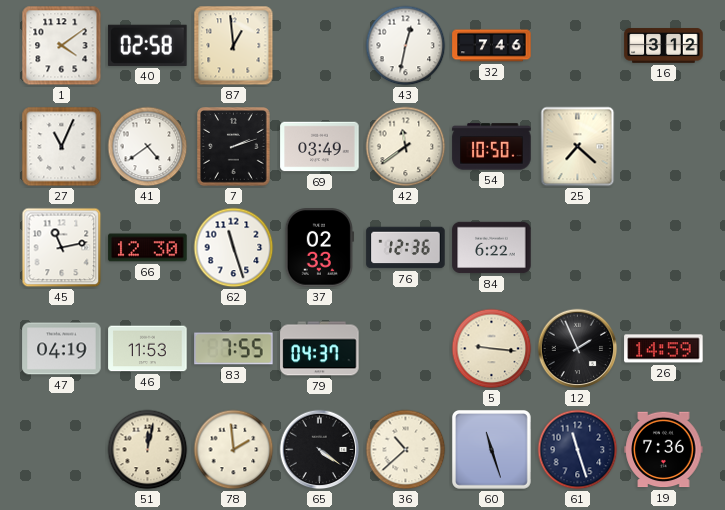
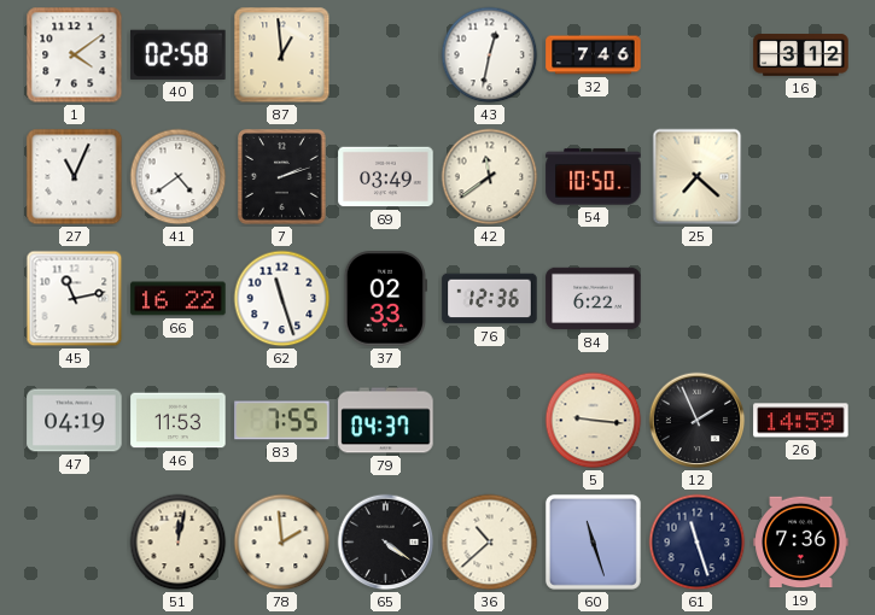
66: 12:30 -> 16:22
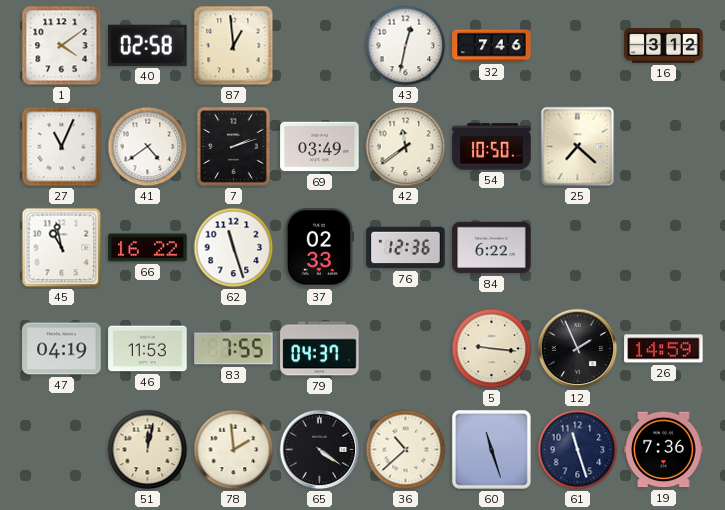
45: 11:13 -> 10:58
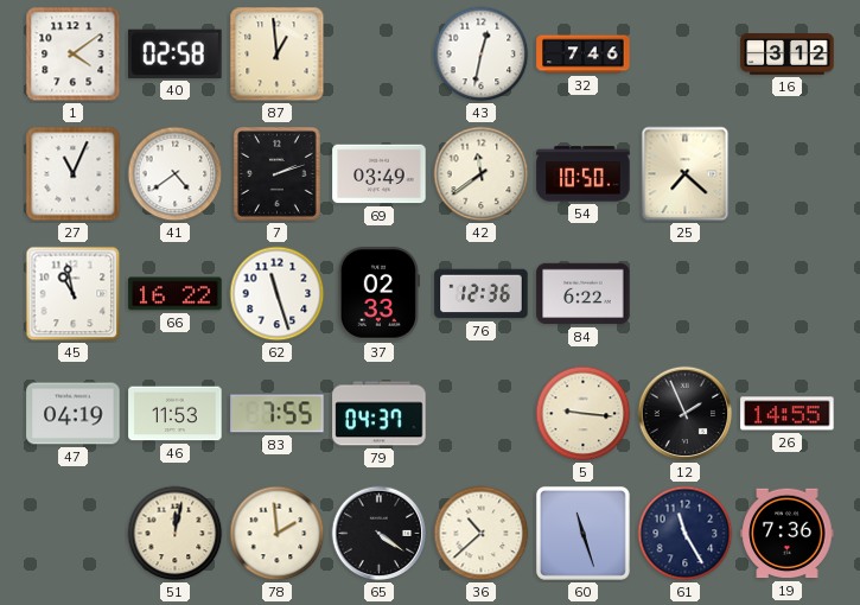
26: 14:59 -> 14:55
61: 11:27 -> 11:25
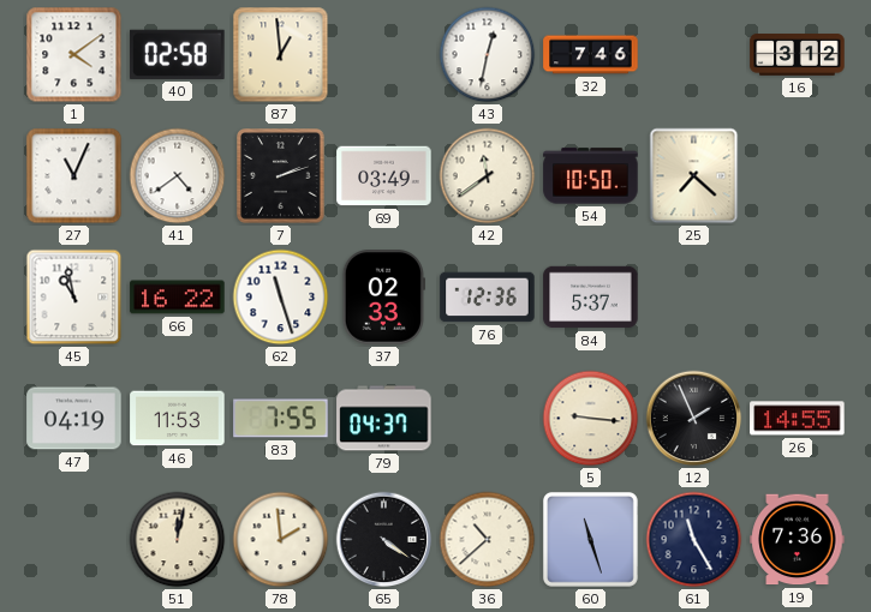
84: 6:22 -> 5:37
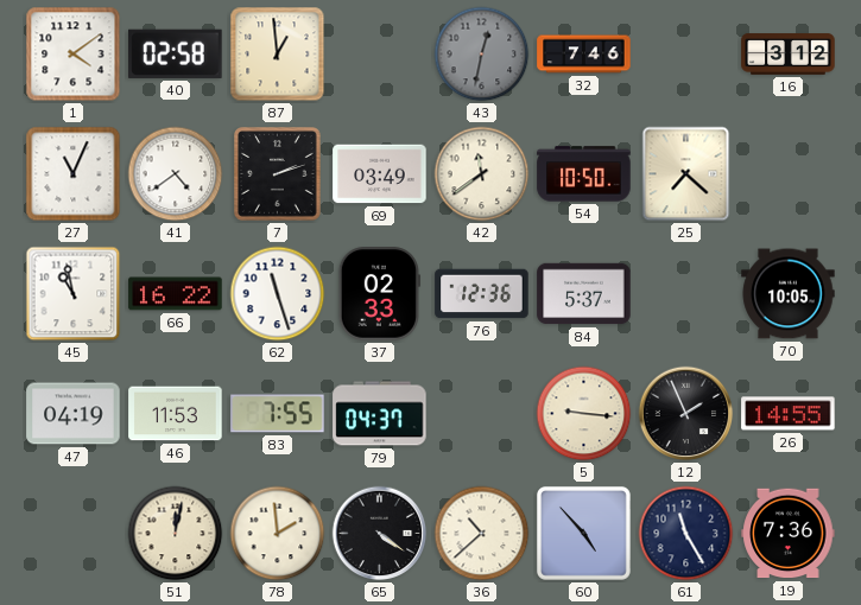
43 dial: white -> grey
70: none -> 10:05
60: 11:27 -> 4:53
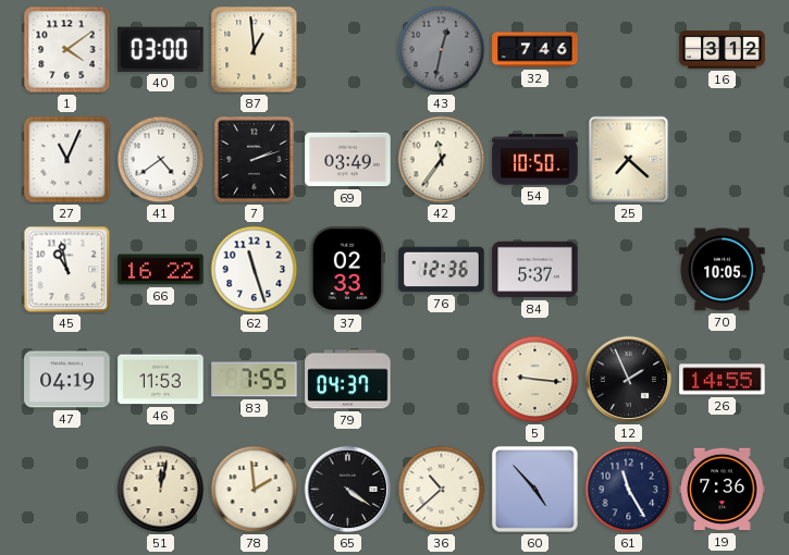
40: 02:58 -> 03:00
42: 11:39 -> 11:36
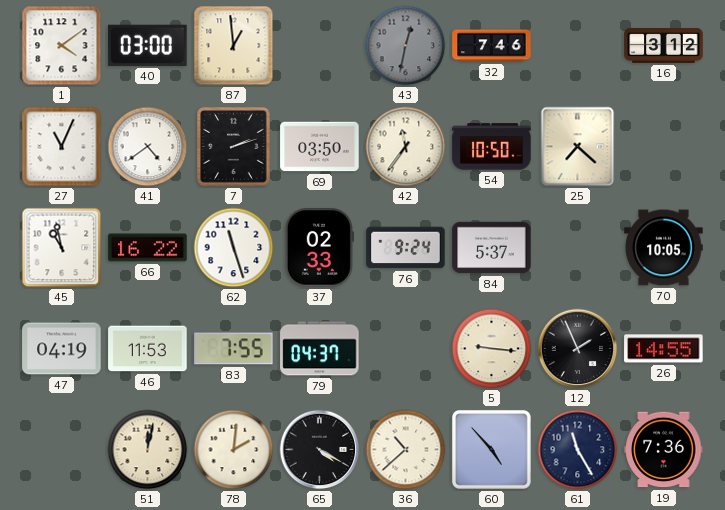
69: 03:49 -> 03:50
76: 12:36 -> 9:24
78: 1:59 -> 2:01
65: 4:21 -> 4:20
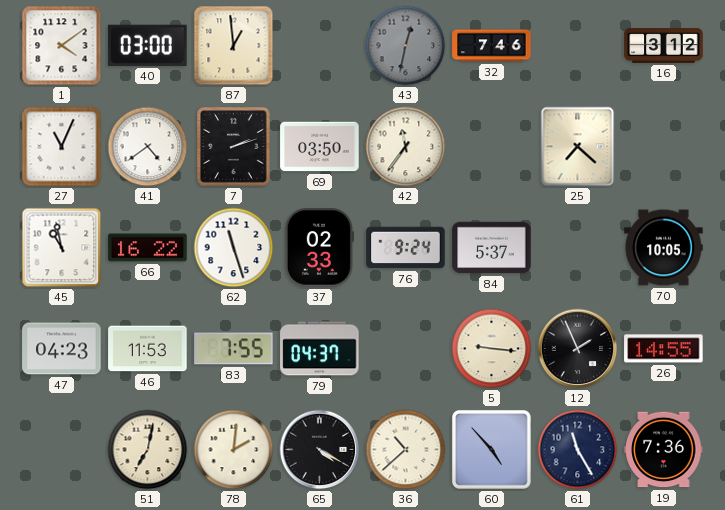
54: 10:50 -> none
47: 04:19 -> 04:23
51: 12:02 -> 7:02
